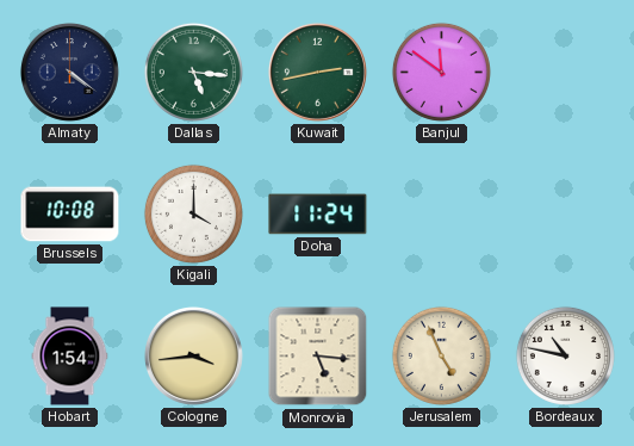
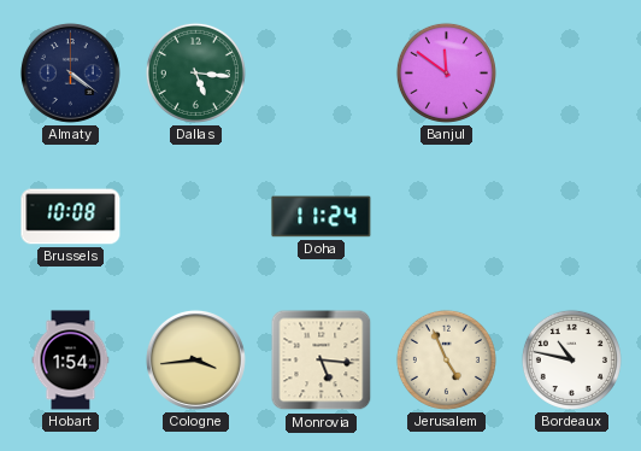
Kuwait: 2:43 -> none
Kigali: 4:00 -> none
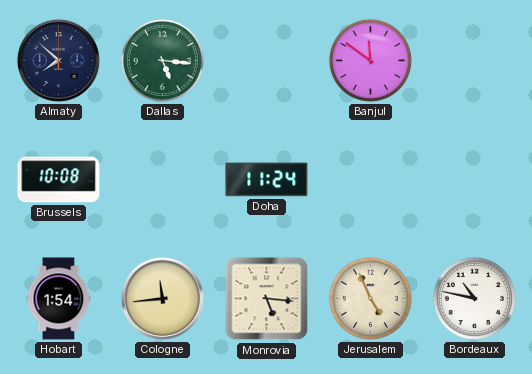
Almaty: 4:21 -> 7:52
Cologne: 3:44 -> 11:44
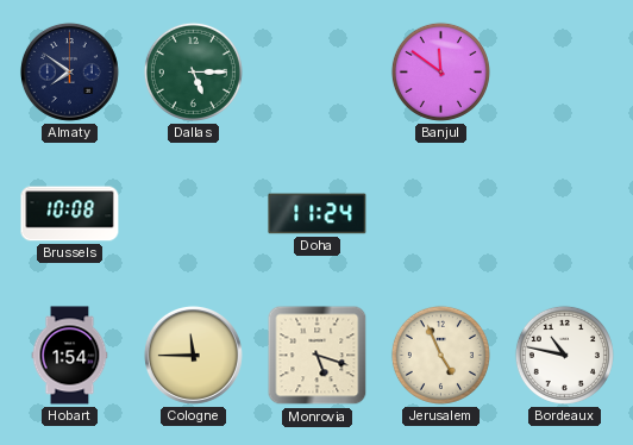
Almaty: 7:52 -> 7:51
Dallas: 5:16 -> 5:15
Cologne: 11:44 -> 11:45
Monrovia: 5:16 -> 5:18
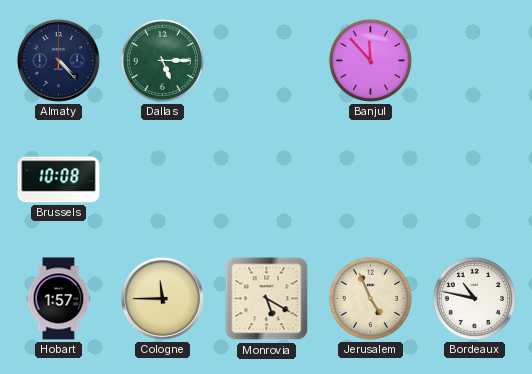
Almaty: 7:51 -> 4:23
Banjul: 11:51 -> 11:53
Doha: 11:24 -> none
Hobart: 1:54 -> 1:57
Monrovia: 5:18 -> 5:20
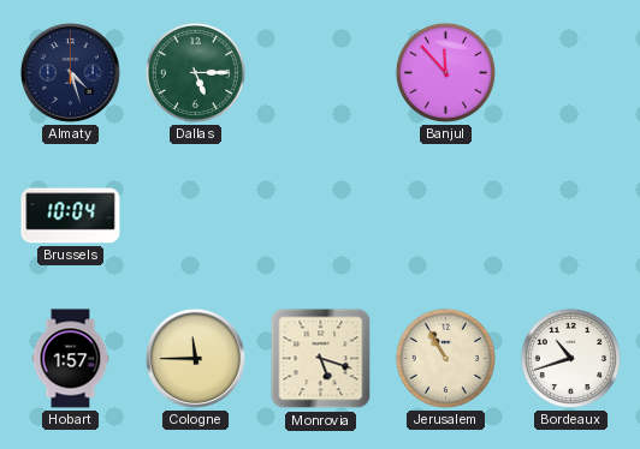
Almaty: 4:23 -> 4:27
Brussels: 10:08 -> 10:04
Monrovia: 5:20 -> 5:18
Jerusalem: 4:56 -> 10:55
Bordeaux: 10:47 -> 10:42
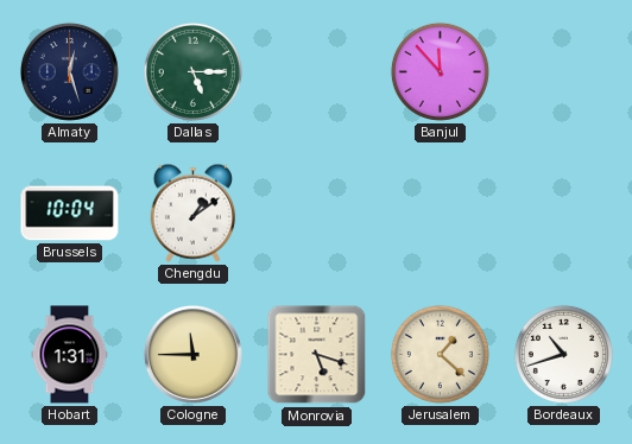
Almaty: 4:27 -> 12:27
Chengdu: none -> 1:09
Hobart: 1:57 -> 1:31
Jerusalem: 10:55 -> 1:22
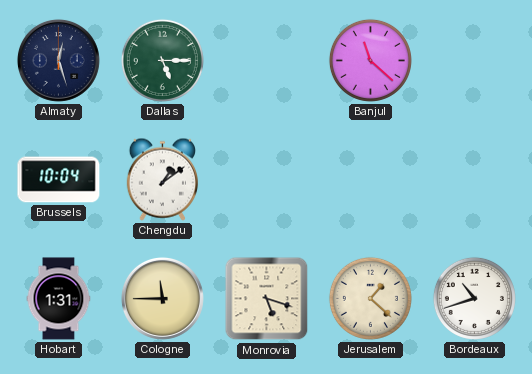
Banjul: 11:53 -> 11:22
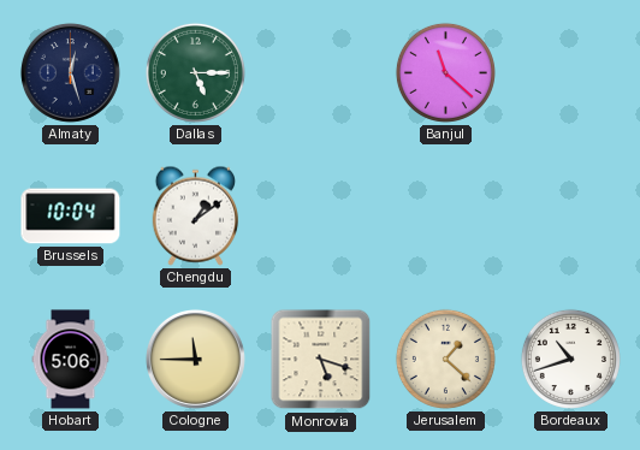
Hobart: 1:31 -> 5:06
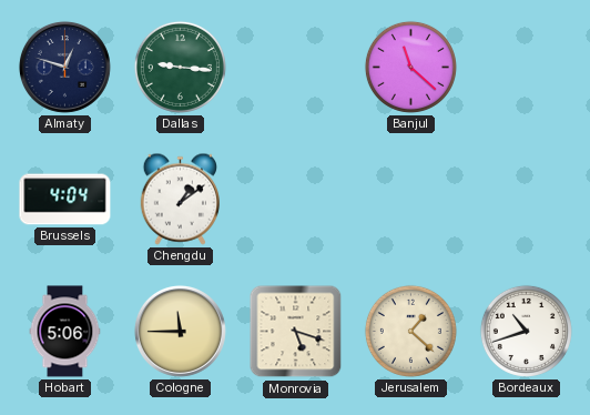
Almaty: 12:27 -> 12:48
Dallas: 5:15 -> 9:16
Brussels: 10:04 -> 4:04
